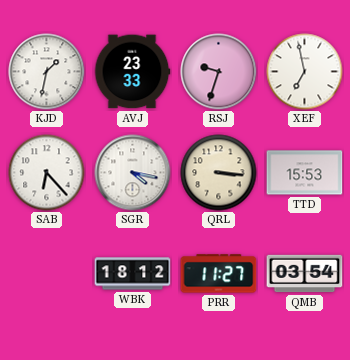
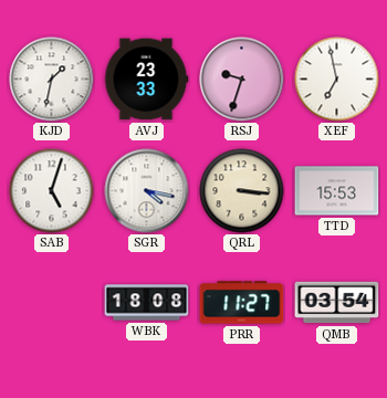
SAB: 6:23 -> 5:03
WBK: 18:12 -> 18:08
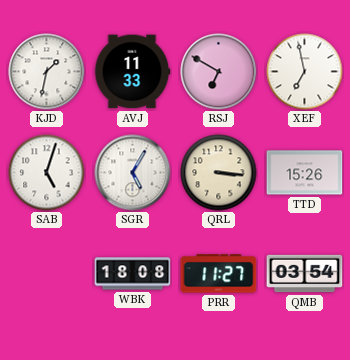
AVJ: 23:33 -> 11:33
RSJ: 9:33 -> 6:50
SGR: 4:17 -> 5:05
TTD: 15:53 -> 15:26
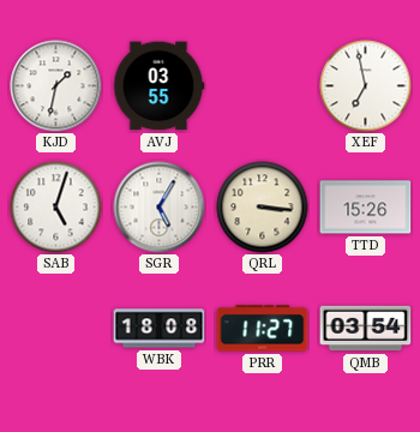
AVJ: 11:33 -> 03:55
RSJ: 6:50 -> none
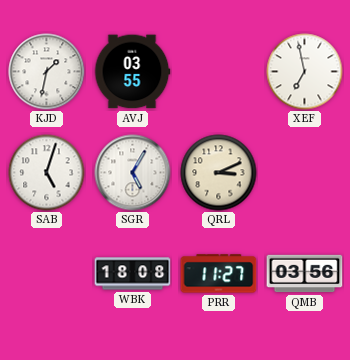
QRL: 3:16 -> 3:11
TTD: 15:26 -> none
QMB: 03:54 -> 03:56
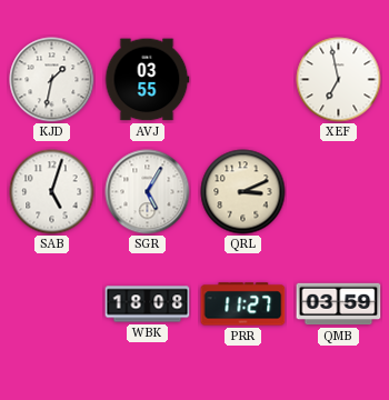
QMB: 03:56 -> 03:59
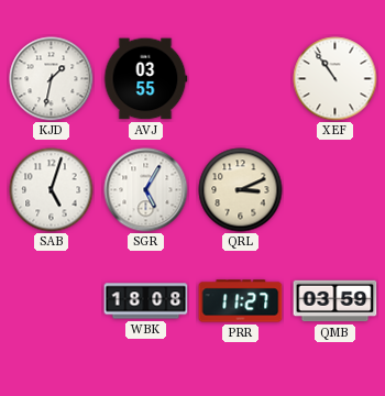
XEF: 6:58 -> 10:54
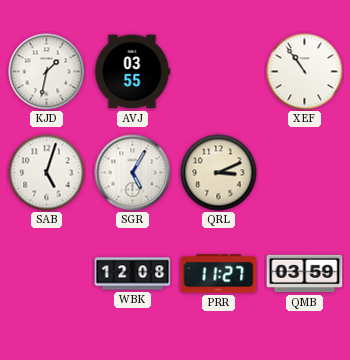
WBK: 18:08 -> 12:08
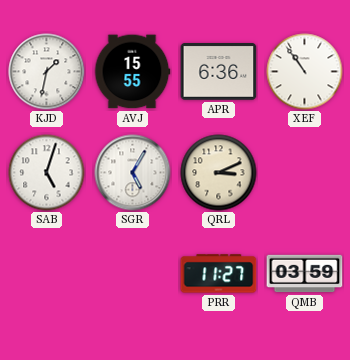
AVJ: 03:55 -> 15:55
APR: none -> 6:36
WBK: 12:08 -> none
